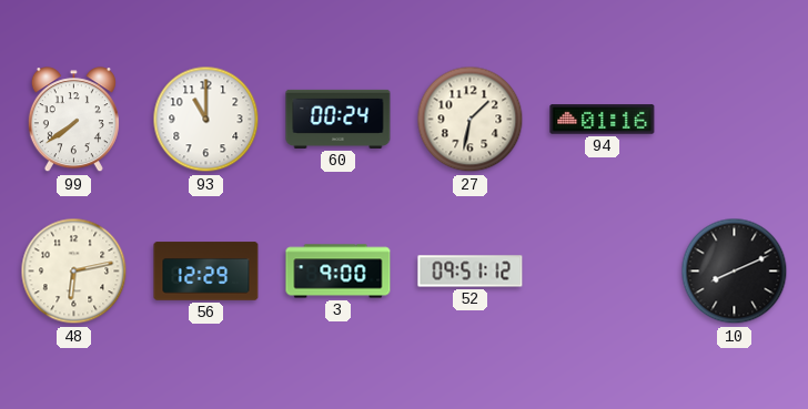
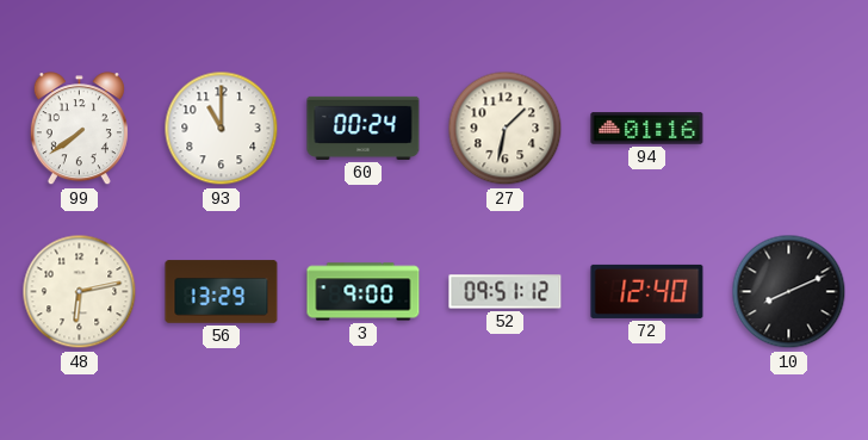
56: 12:29 -> 13:29
72: none -> 12:40
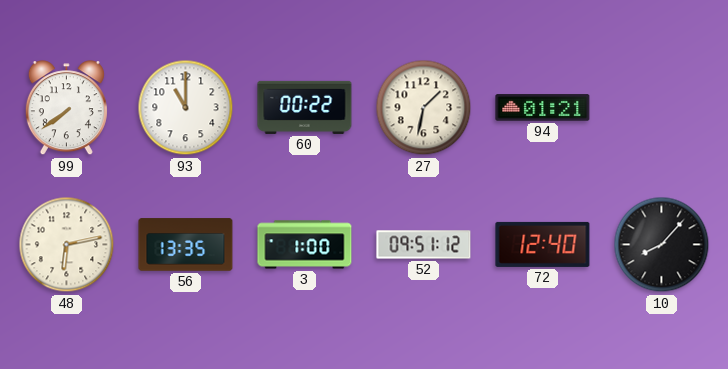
60: 00:24 -> 00:22
94: 01:16 -> 01:21
56: 13:29 -> 13:35
3: 9:00 -> 1:00
10: 8:11 -> 8:07
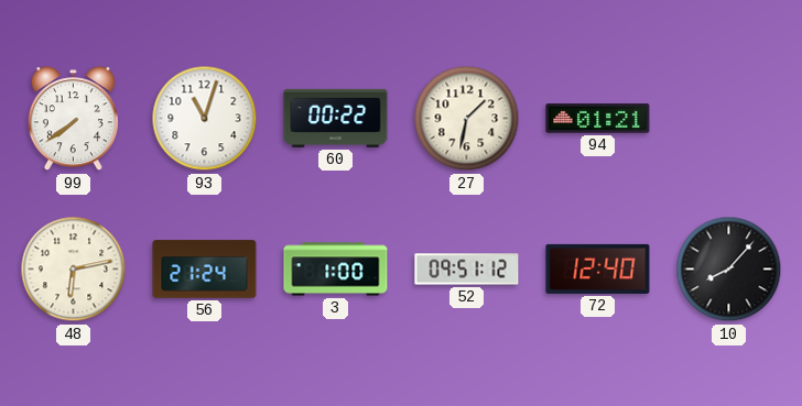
93: 11:00 -> 11:03
56: 13:35 -> 21:24
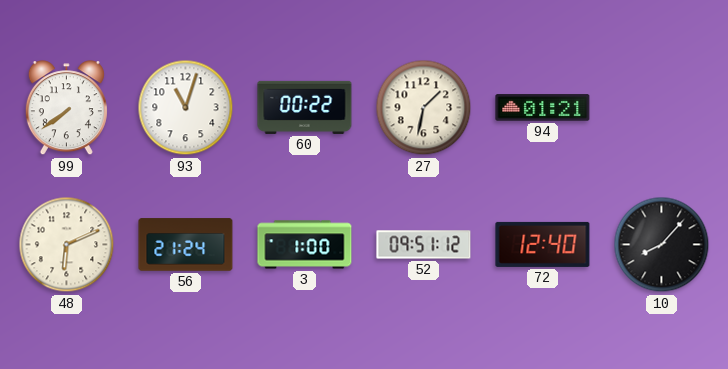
48: 6:13 -> 6:11
